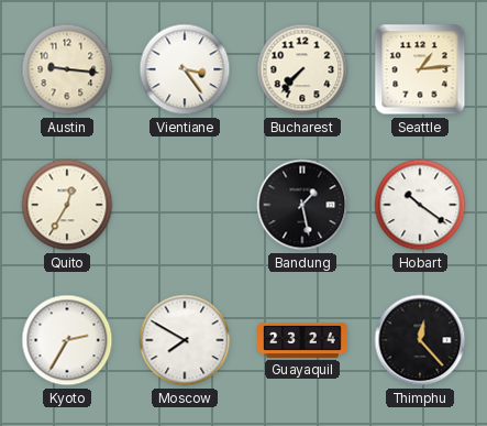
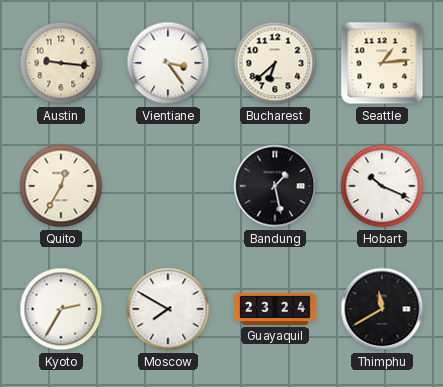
Bucharest: 7:37 -> 6:38
Hobart: 10:21 -> 10:19
Thimphu: 12:23 -> 11:40
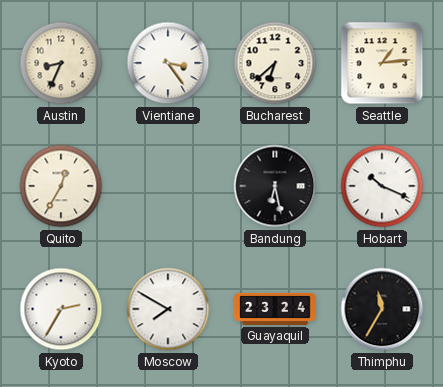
Austin: 9:16 -> 8:34
Bandung: 1:28 -> 6:28
Thimphu: 11:40 -> 11:35
